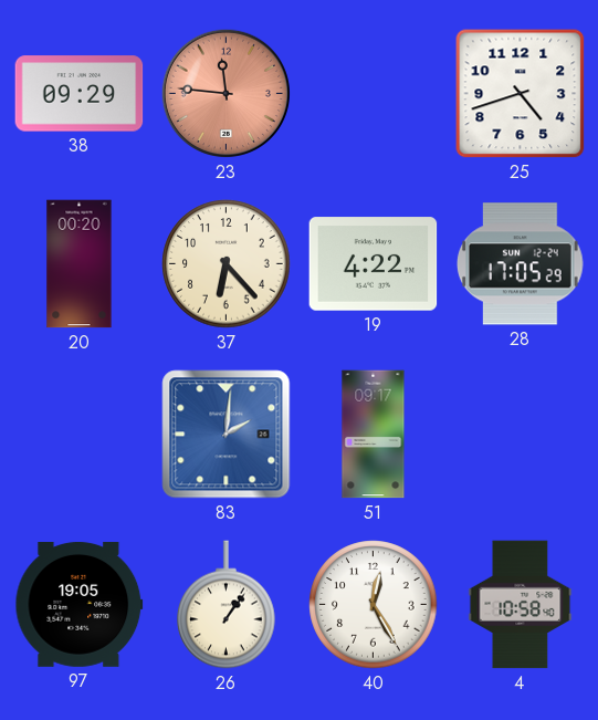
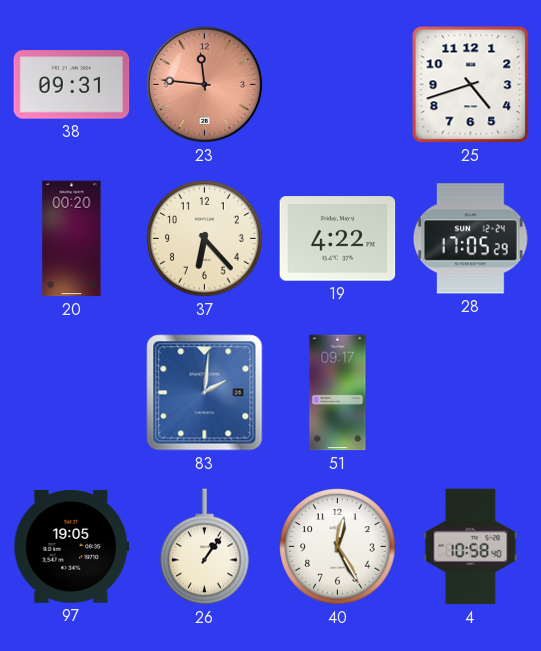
38: 09:29 -> 09:31
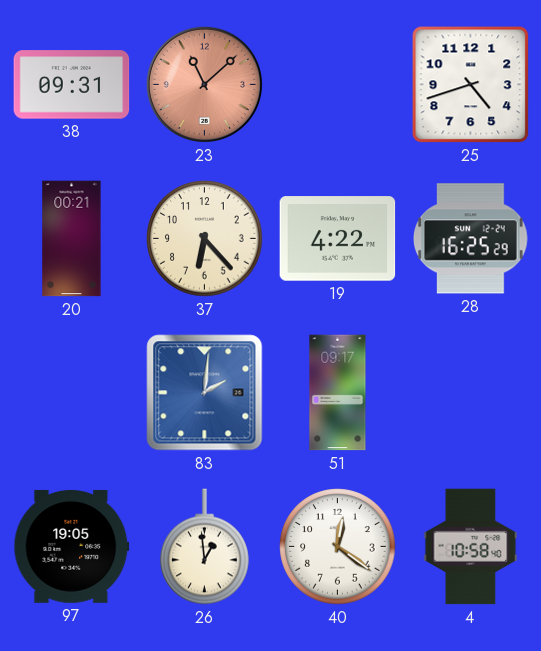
23: 11:46 -> 11:08
20: 00:20 -> 00:21
28: 17:05 -> 16:25
26: 1:06 -> 12:59
40: 12:25 -> 12:21
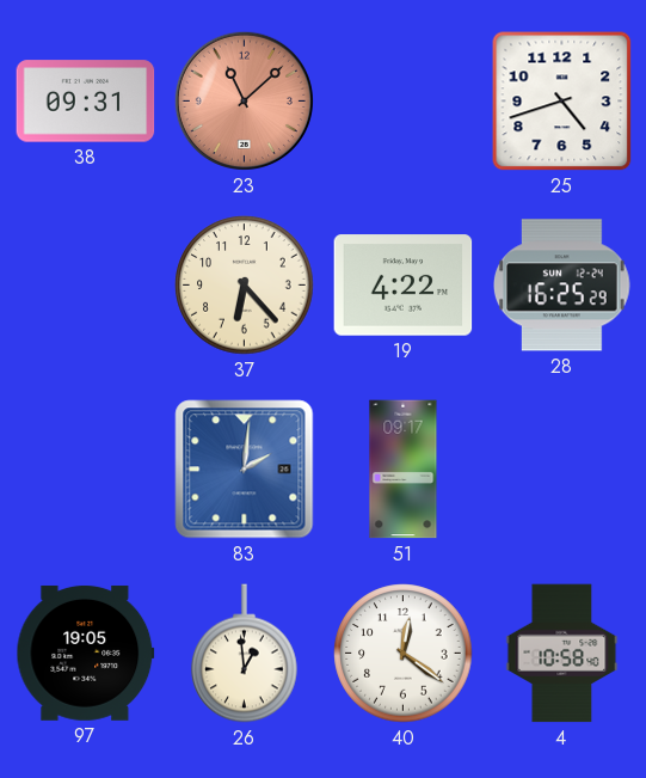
20: 00:21 -> none
